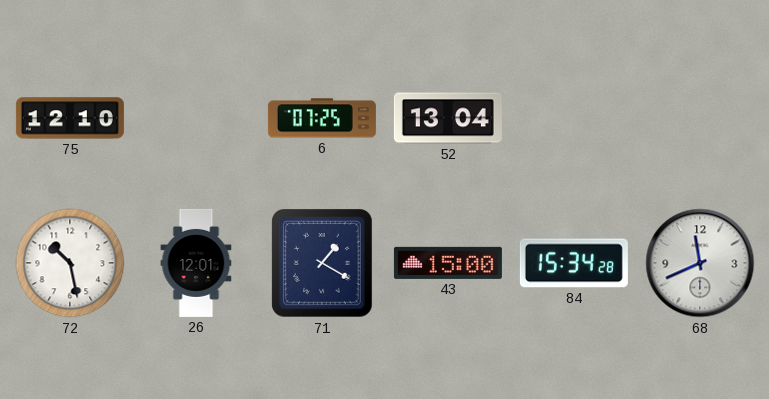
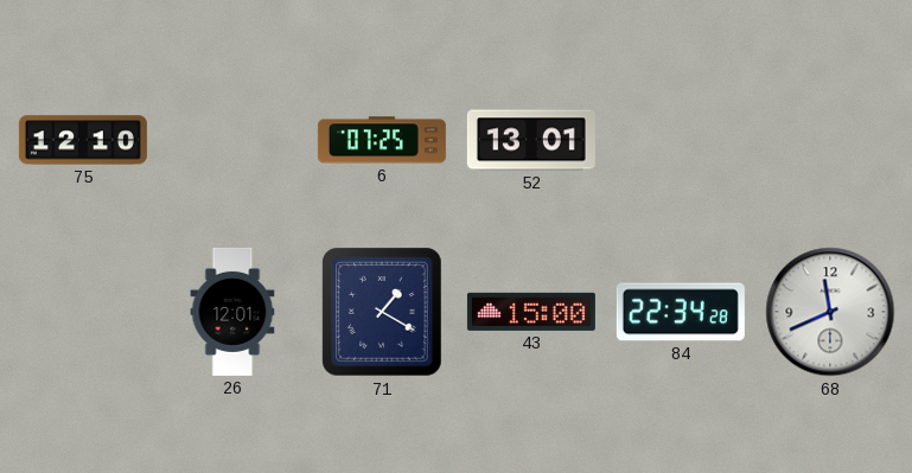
52: 13:04 -> 13:01
72: 10:28 -> none
84: 15:34 -> 22:34
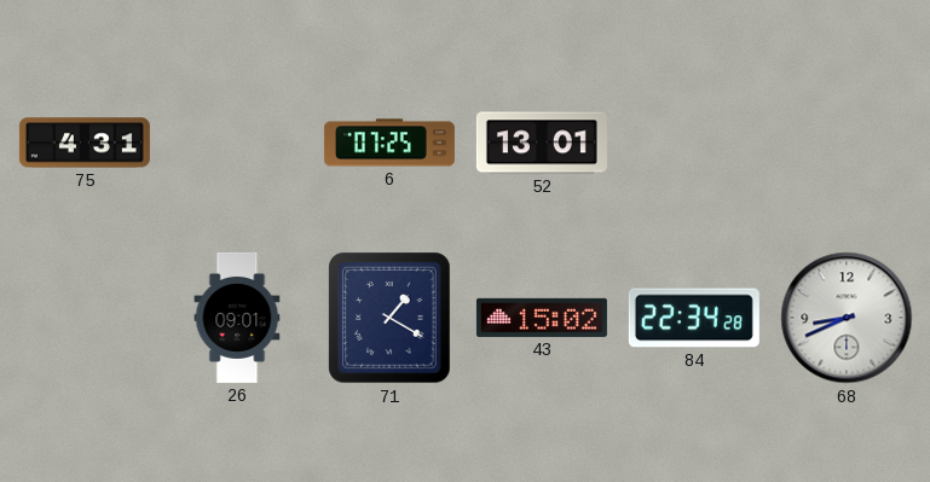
75: 12:10 -> 4:31
26: 12:01 -> 09:01
43: 15:00 -> 15:02
68: 11:41 -> 8:41
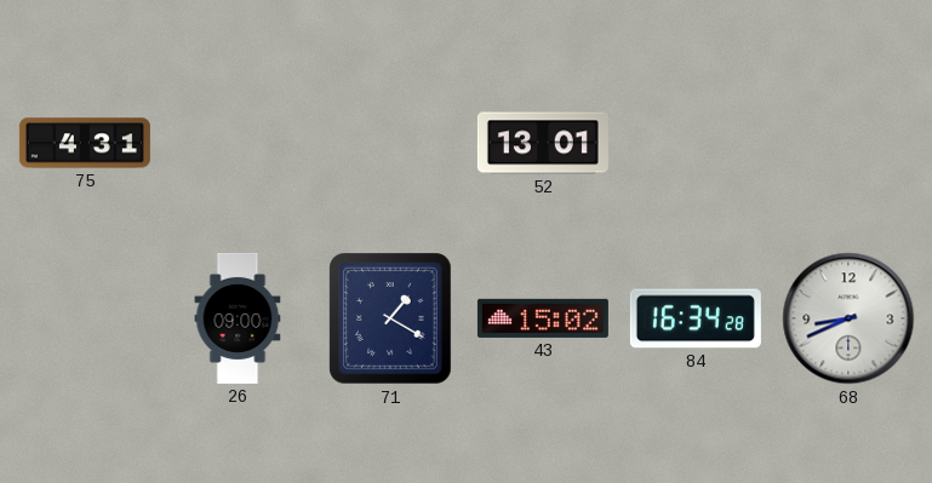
6: 07:25 -> none
26: 09:01 -> 09:00
84: 22:34 -> 16:34
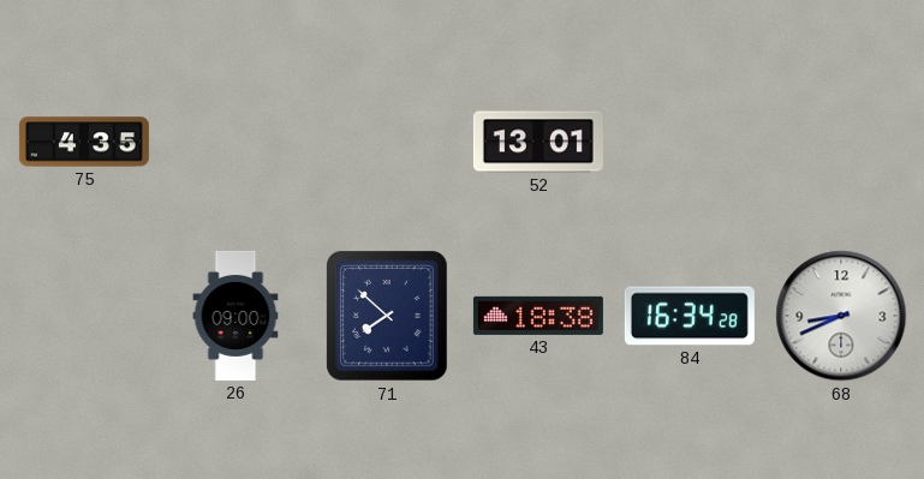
75: 4:31 -> 4:35
71: 1:20 -> 7:52
43: 15:02 -> 18:38
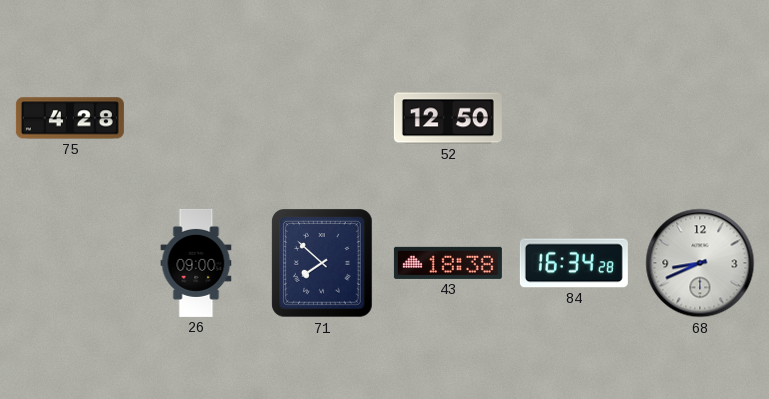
75: 4:35 -> 4:28
52: 13:01 -> 12:50
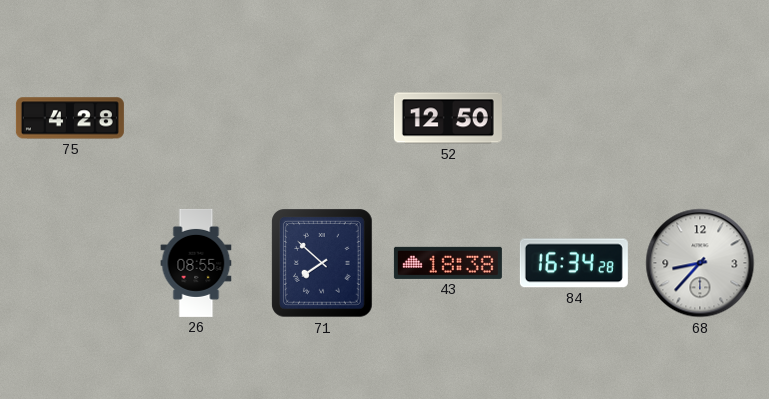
26: 09:00 -> 08:55
68: 8:41 -> 8:37
